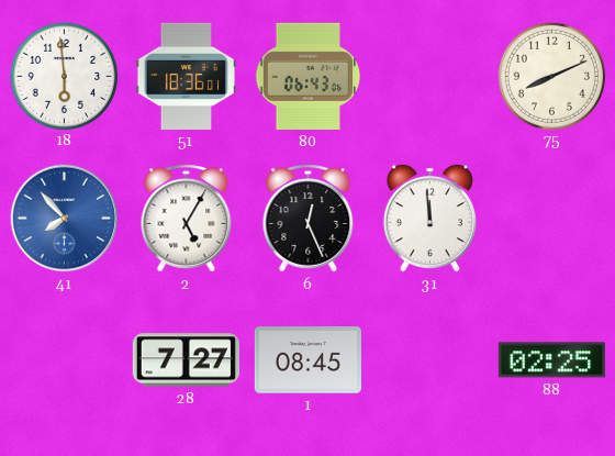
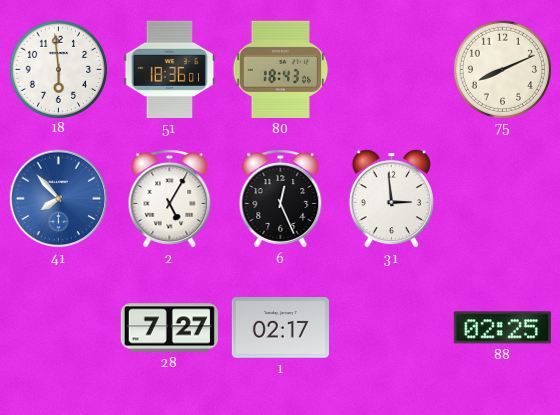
80: 06:43 -> 18:43
31: 11:59 -> 2:59
1: 08:45 -> 02:17
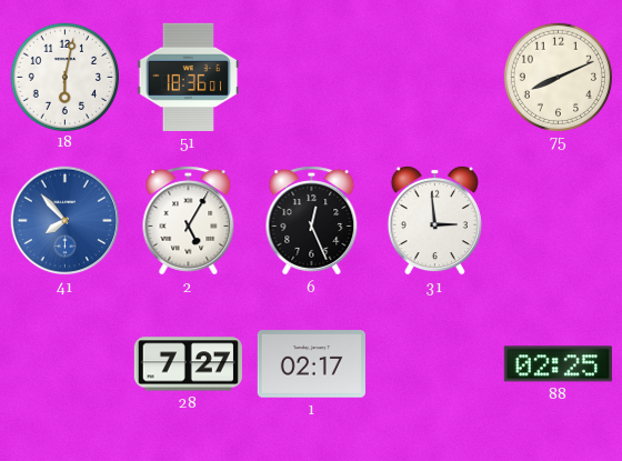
18: 5:59 -> 6:02
80: 18:43 -> none
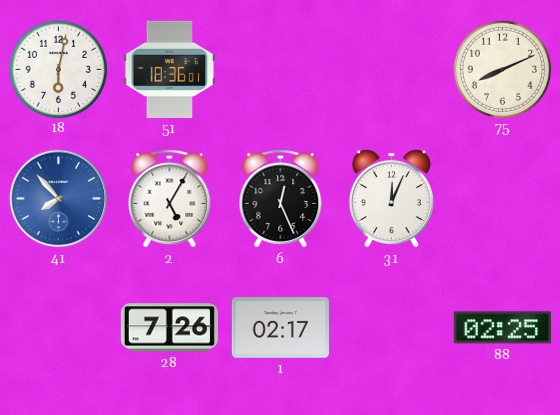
31: 2:59 -> 12:04
28: 7:27 -> 7:26
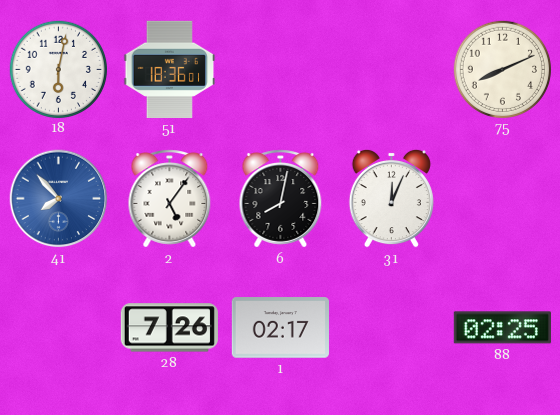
2: 5:05 -> 5:06
6: 12:26 -> 8:02
